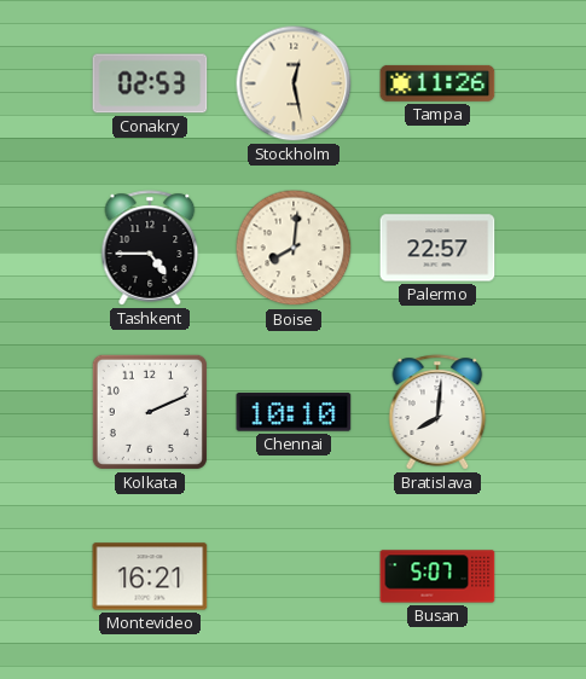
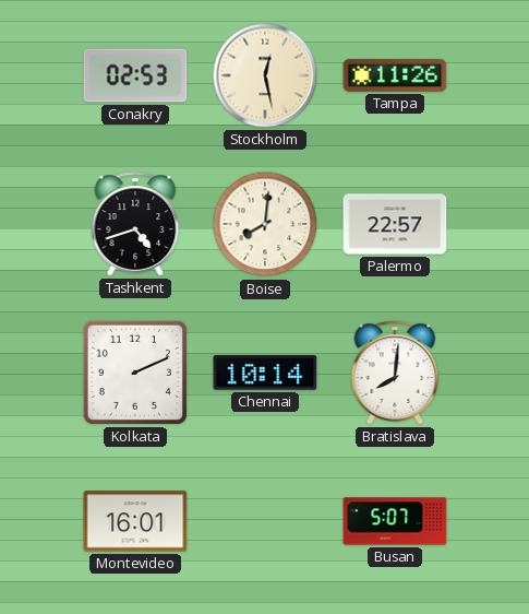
Tashkent: 4:45 -> 4:42
Chennai: 10:10 -> 10:14
Montevideo: 16:21 -> 16:01
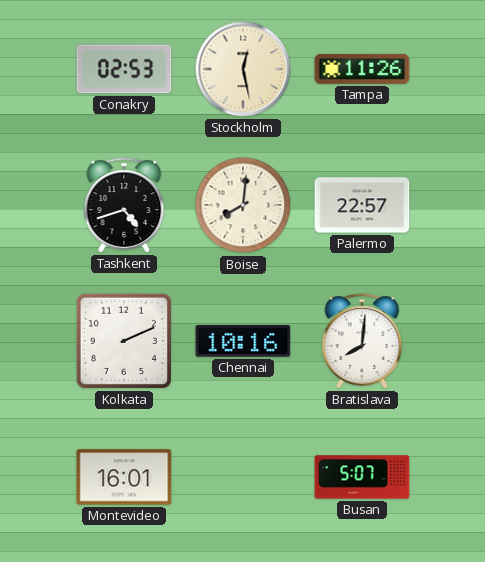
Chennai: 10:14 -> 10:16
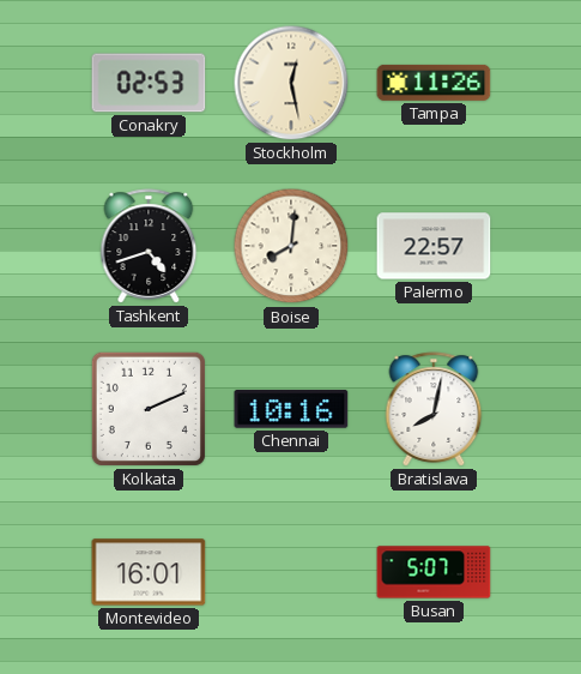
Bratislava: 8:01 -> 8:02
